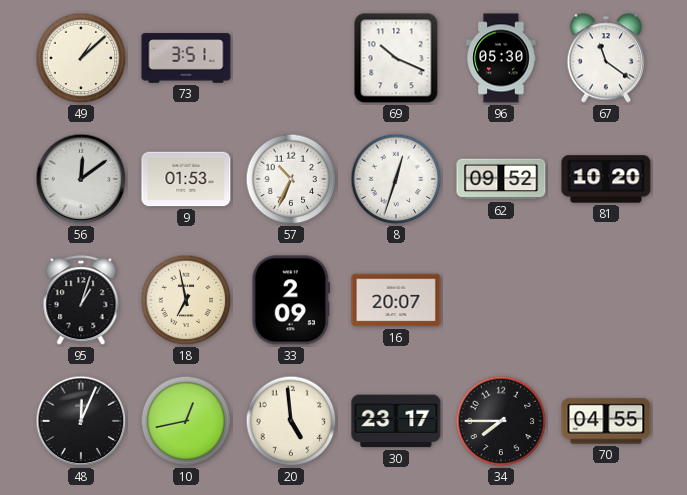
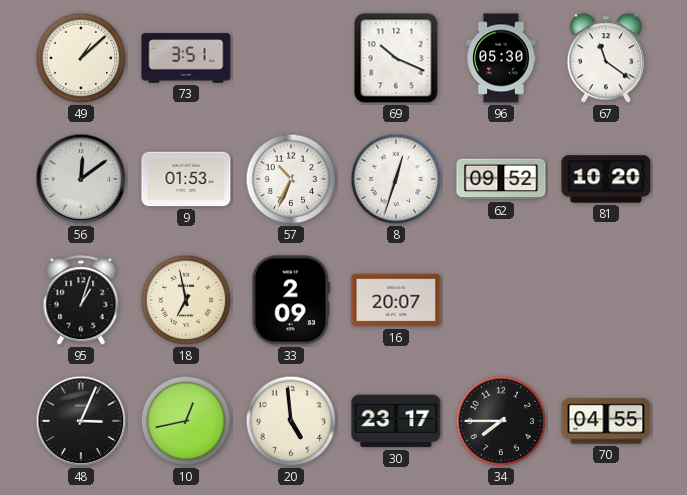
48: 12:04 -> 3:04
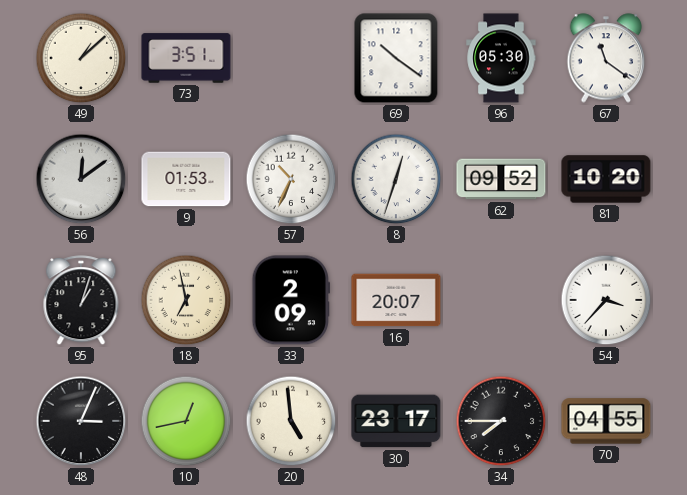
69: 10:19 -> 10:21
54: none -> 3:37
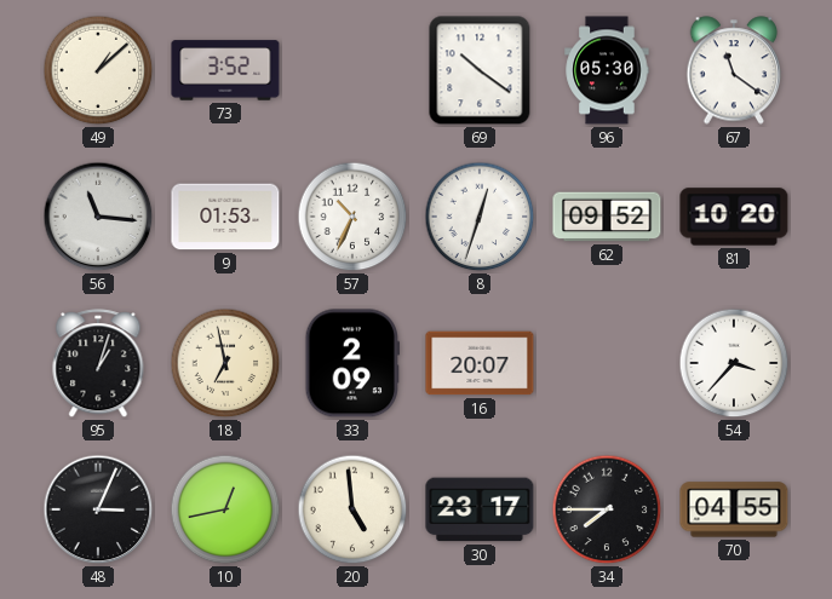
73: 3:51 -> 3:52
56: 12:09 -> 11:16
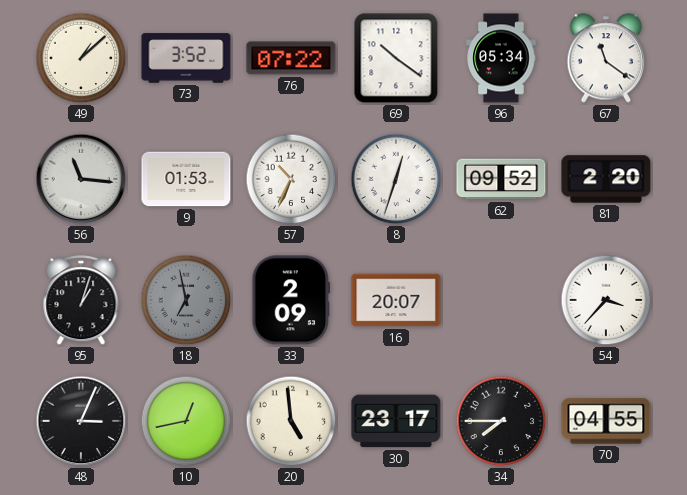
76: none -> 07:22
96: 05:30 -> 05:34
81: 10:20 -> 2:20
18 dial: cream -> grey
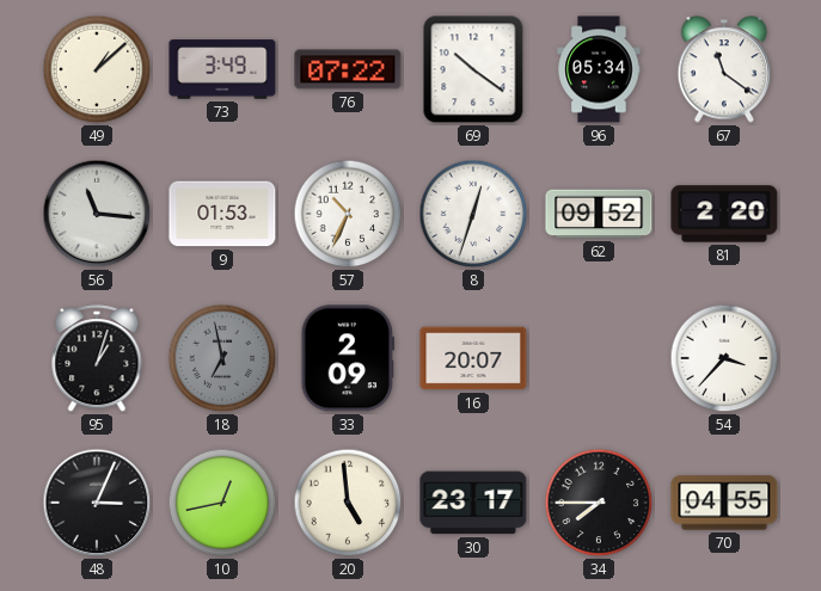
73: 3:52 -> 3:49
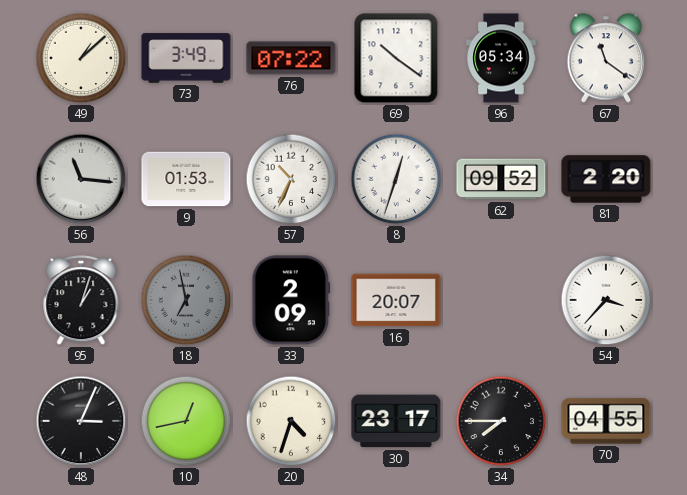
20: 4:59 -> 4:33
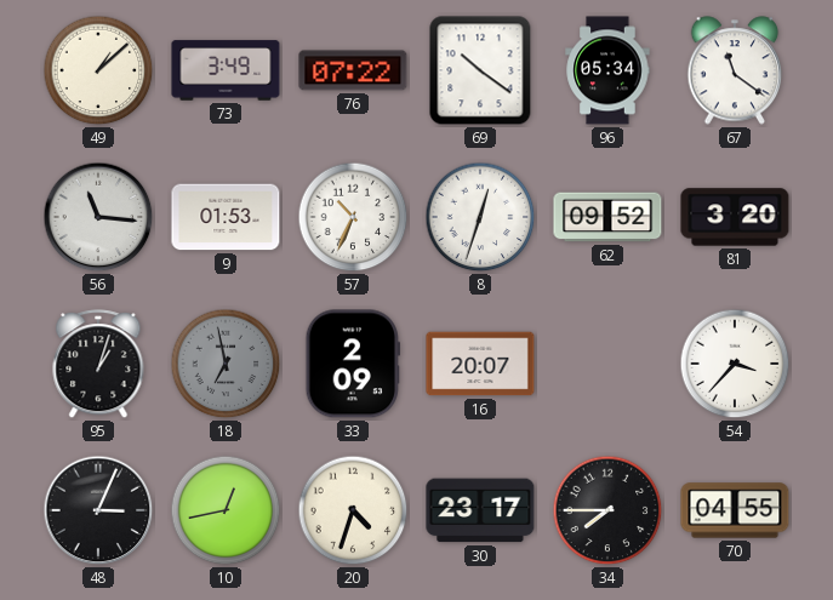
81: 2:20 -> 3:20
